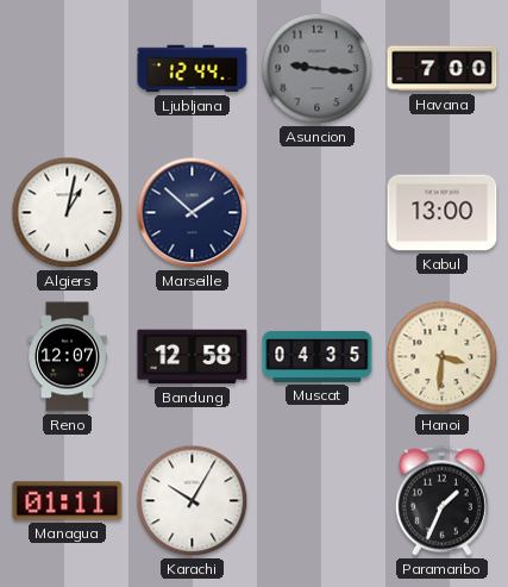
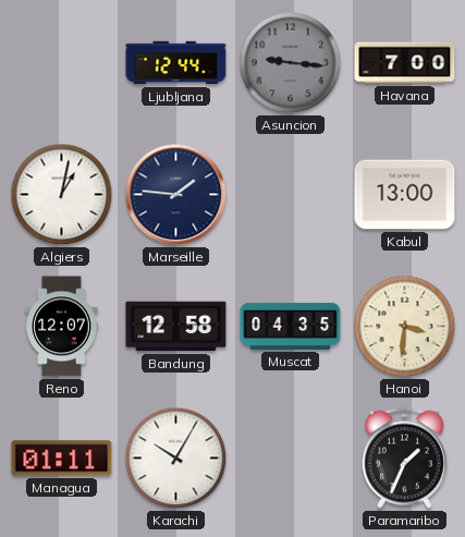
Marseille: 1:52 -> 1:46
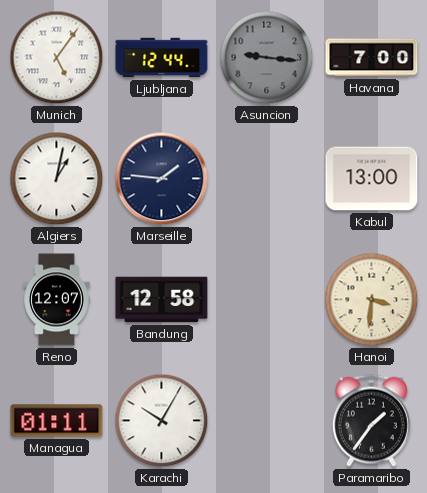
Munich: none -> 5:06
Muscat: 04:35 -> none
Paramaribo: 1:34 -> 1:36
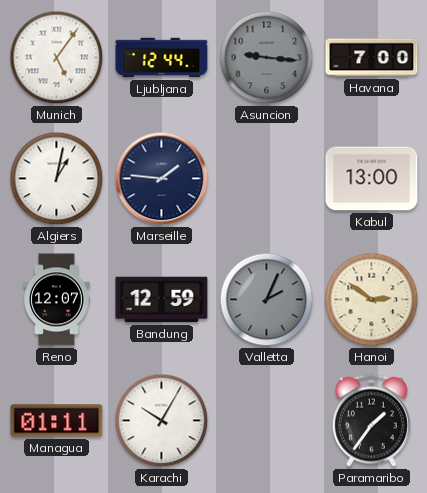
Bandung: 12:58 -> 12:59
Valletta: none -> 2:04
Hanoi: 3:31 -> 2:51
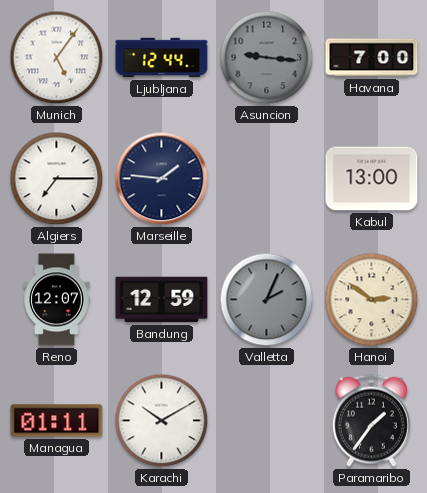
Algiers: 1:02 -> 7:15
Karachi: 10:05 -> 10:10
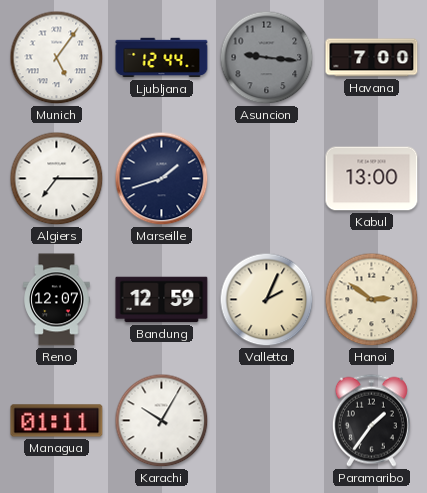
Marseille: 1:46 -> 1:42
Valletta dial: grey -> cream
Karachi: 10:10 -> 10:05
